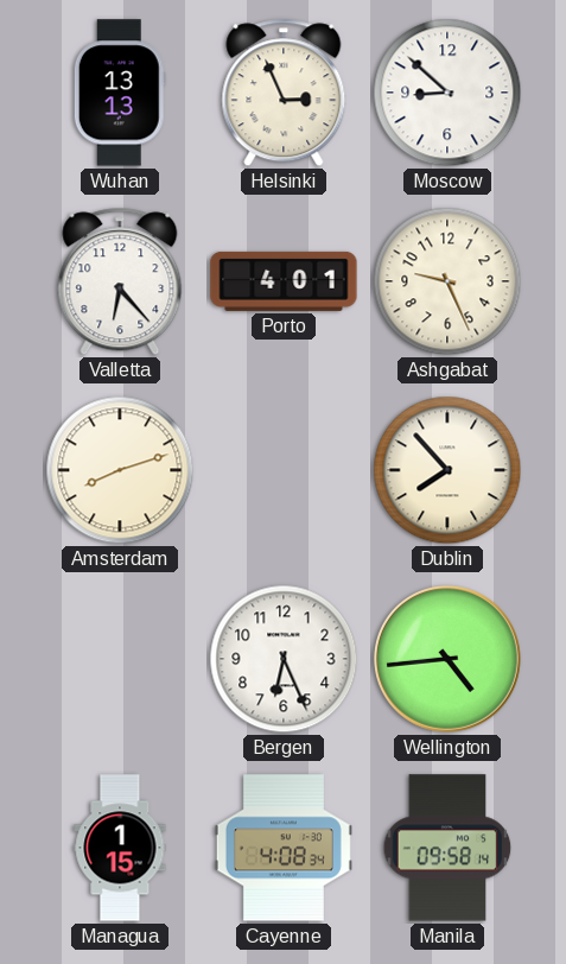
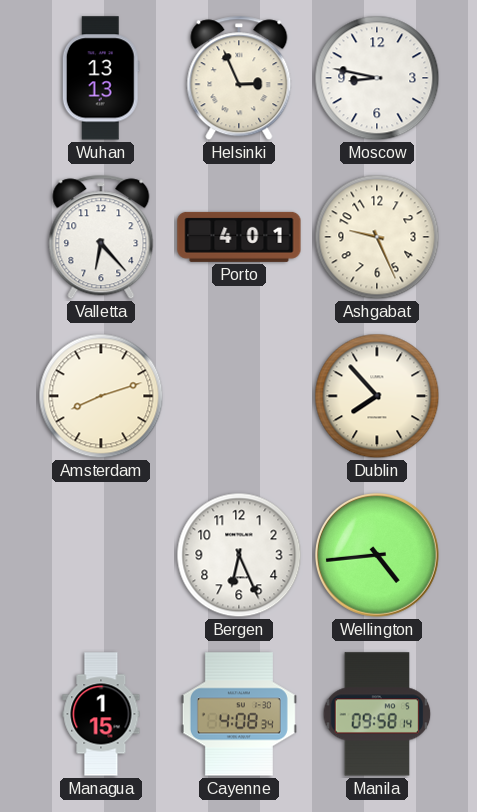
Moscow: 8:52 -> 8:47
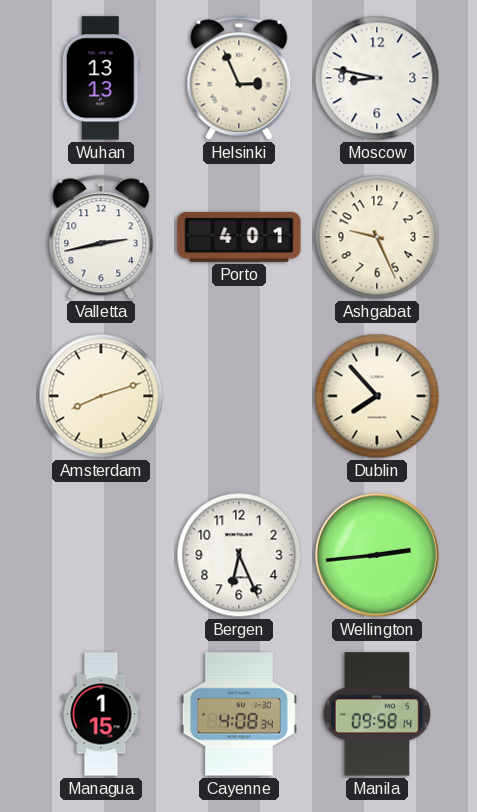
Valletta: 6:23 -> 2:43
Wellington: 4:44 -> 2:44
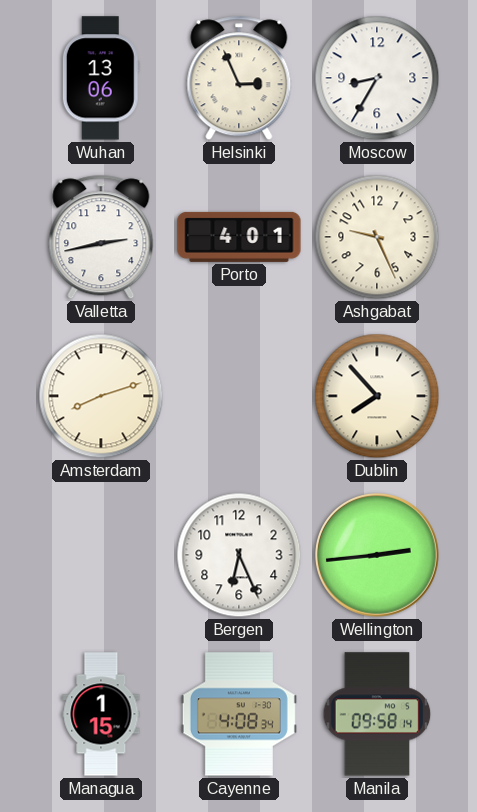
Wuhan: 13:13 -> 13:06
Moscow: 8:47 -> 8:35
